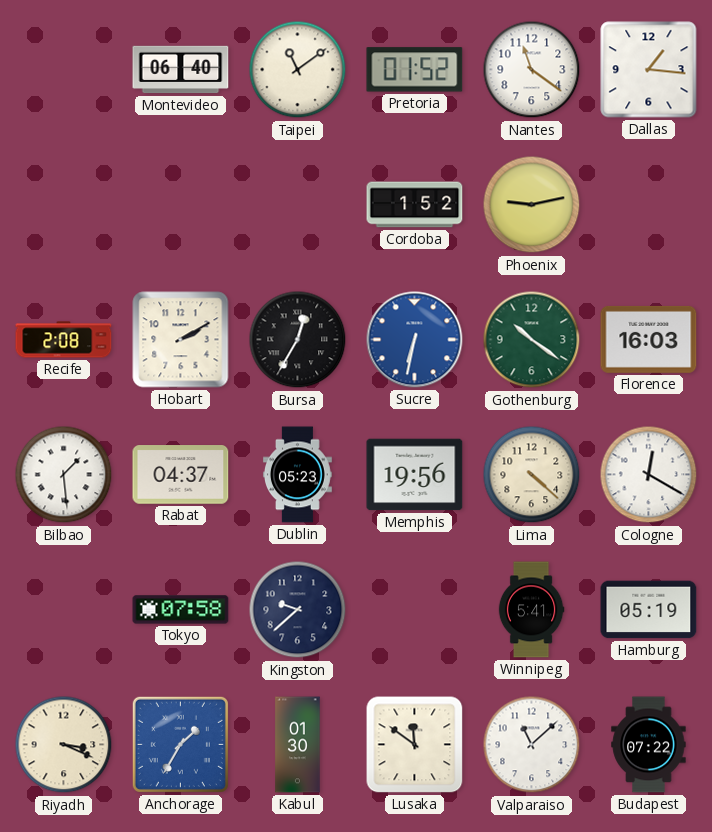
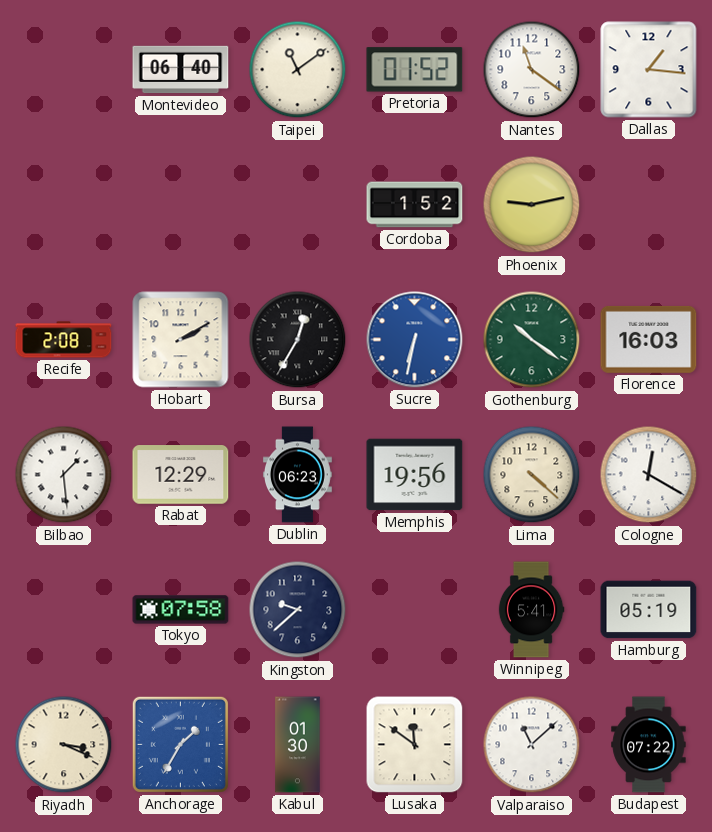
Rabat: 04:37 -> 12:29
Dublin: 05:23 -> 06:23
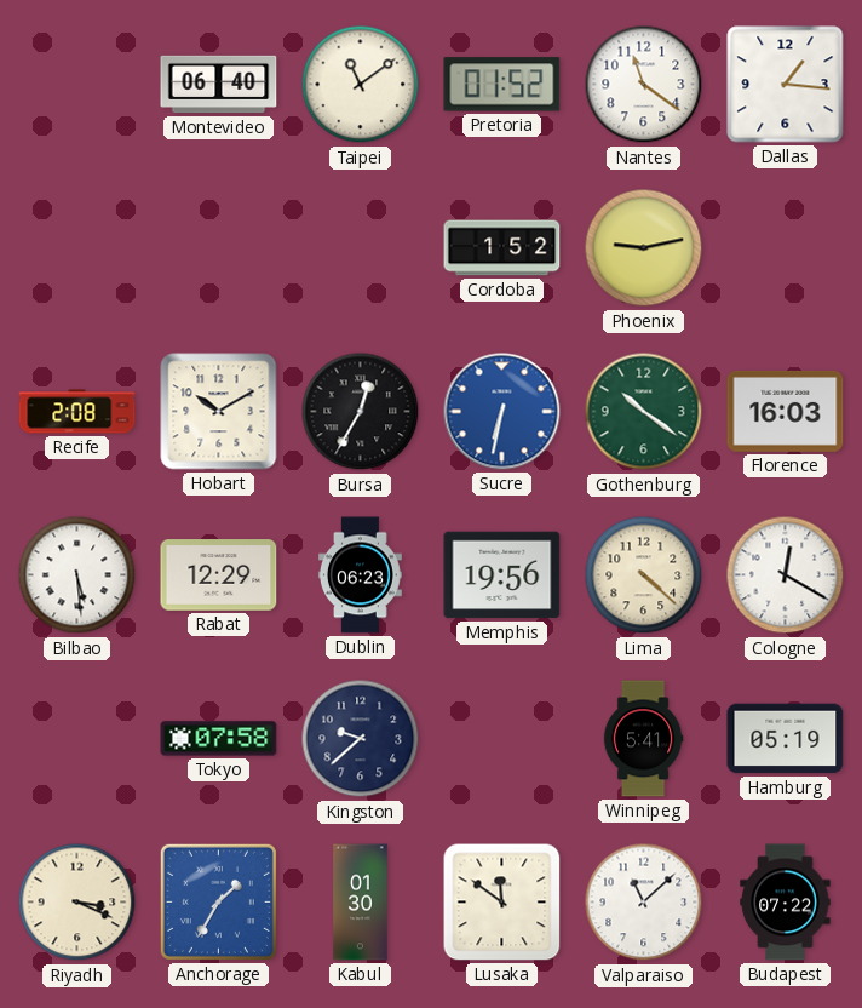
Hobart: 2:10 -> 10:10
Bilbao: 1:29 -> 5:29
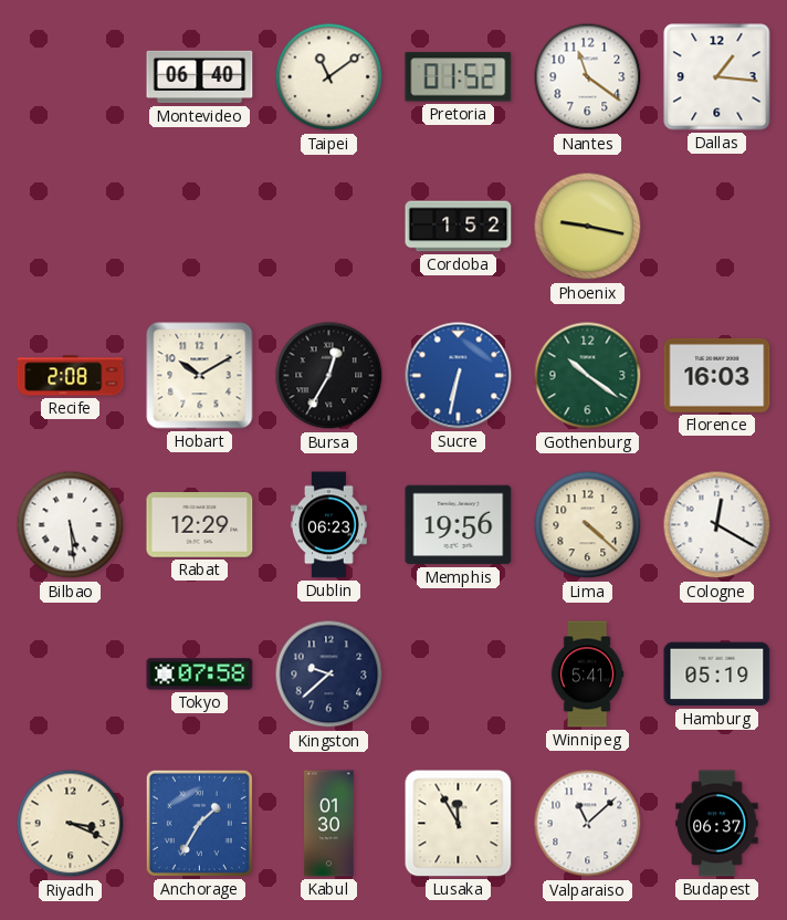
Phoenix: 9:13 -> 9:17
Lusaka: 11:51 -> 11:55
Budapest: 07:22 -> 06:37
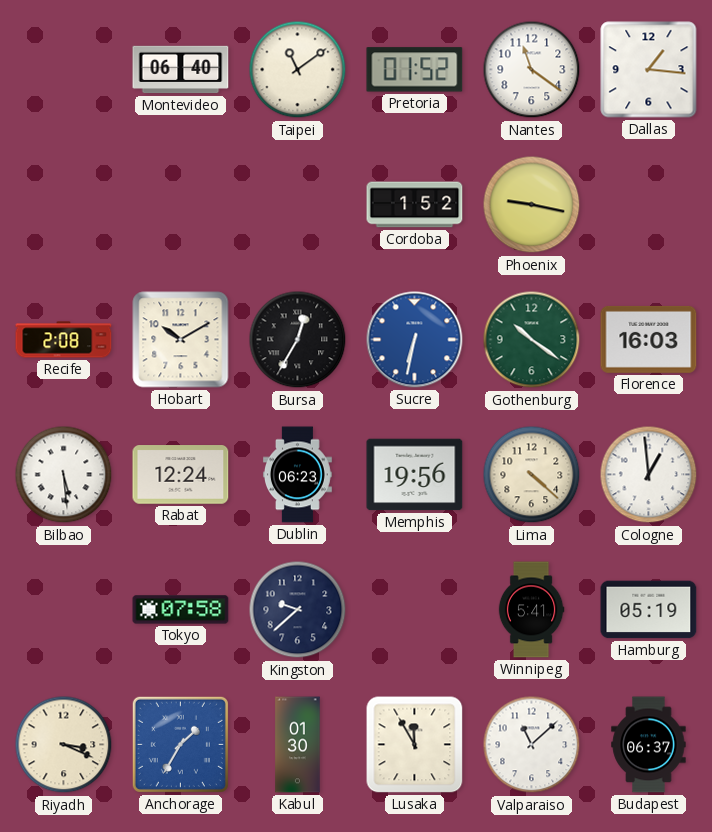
Rabat: 12:29 -> 12:24
Cologne: 12:20 -> 12:59
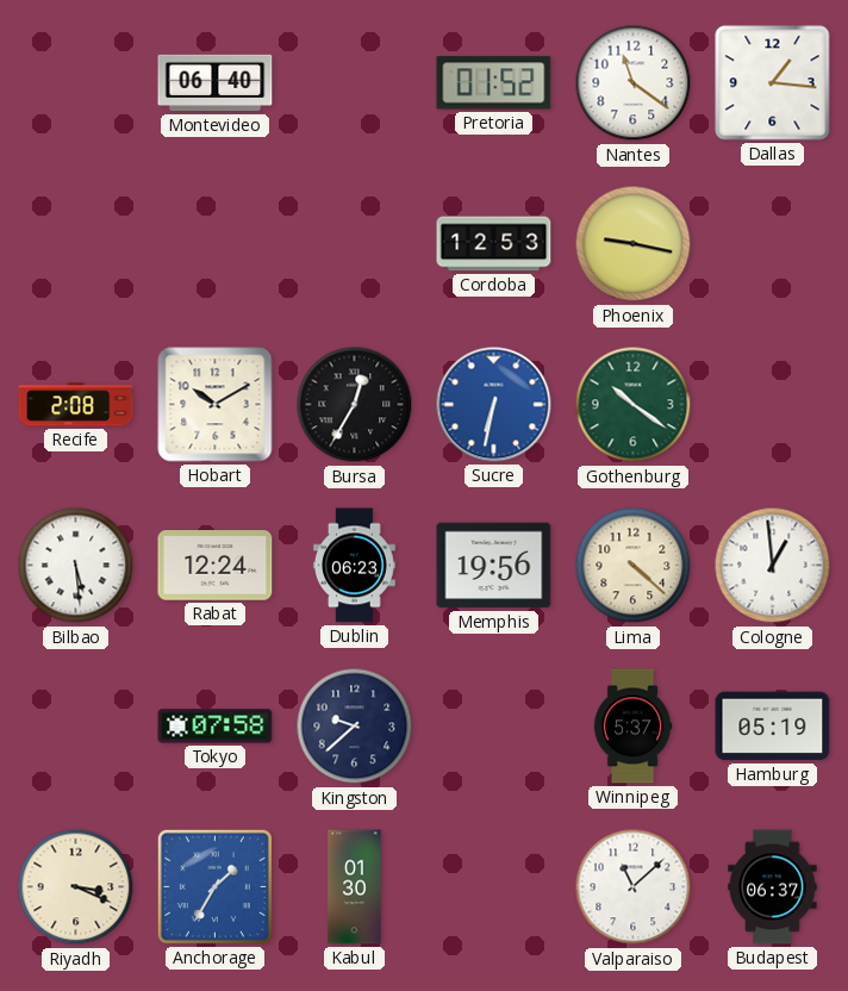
Taipei: 11:09 -> none
Cordoba: 1:52 -> 12:53
Florence: 16:03 -> none
Winnipeg: 5:41 -> 5:37
Lusaka: 11:55 -> none
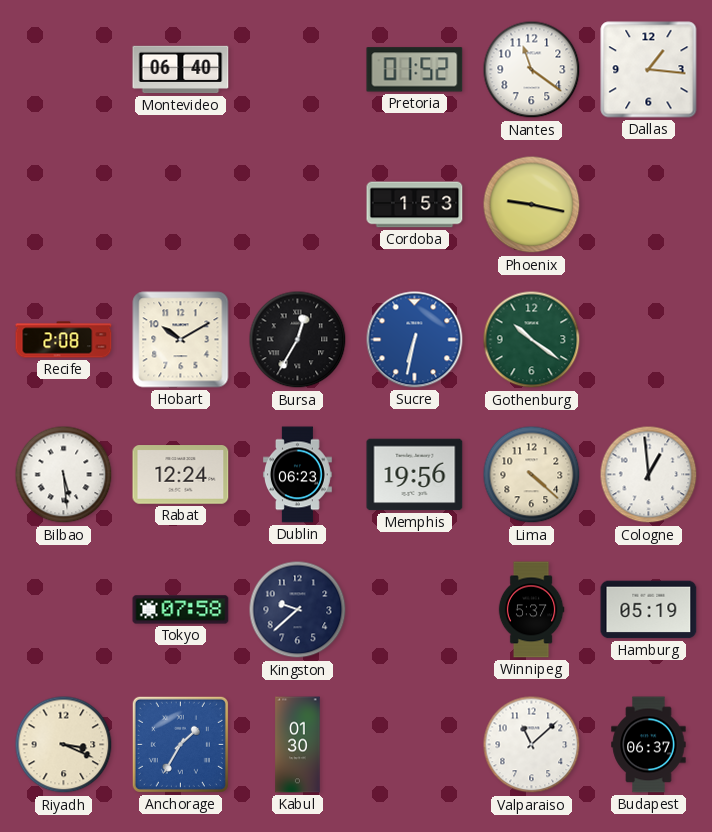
Cordoba: 12:53 -> 1:53
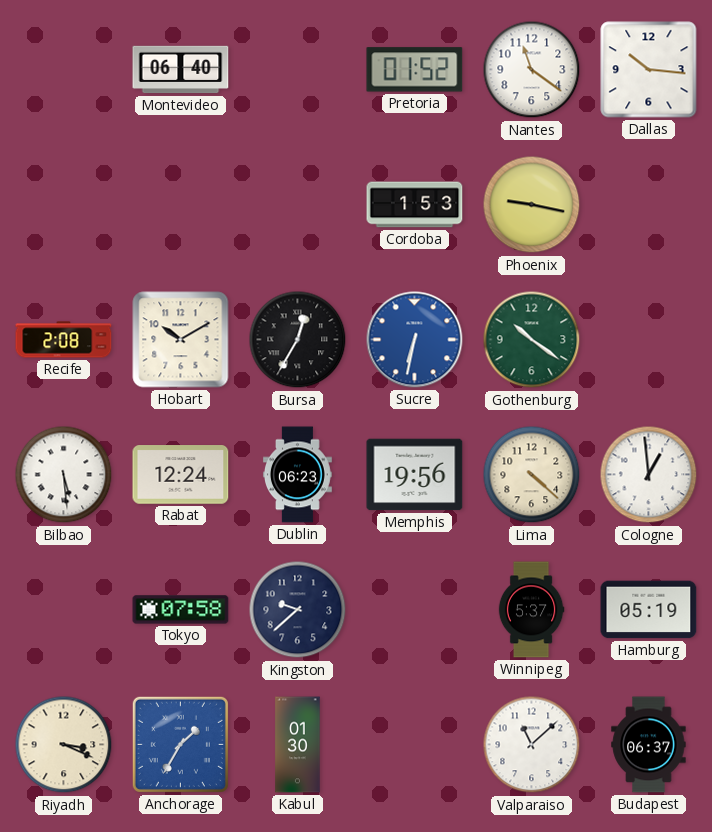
Dallas: 1:16 -> 10:16
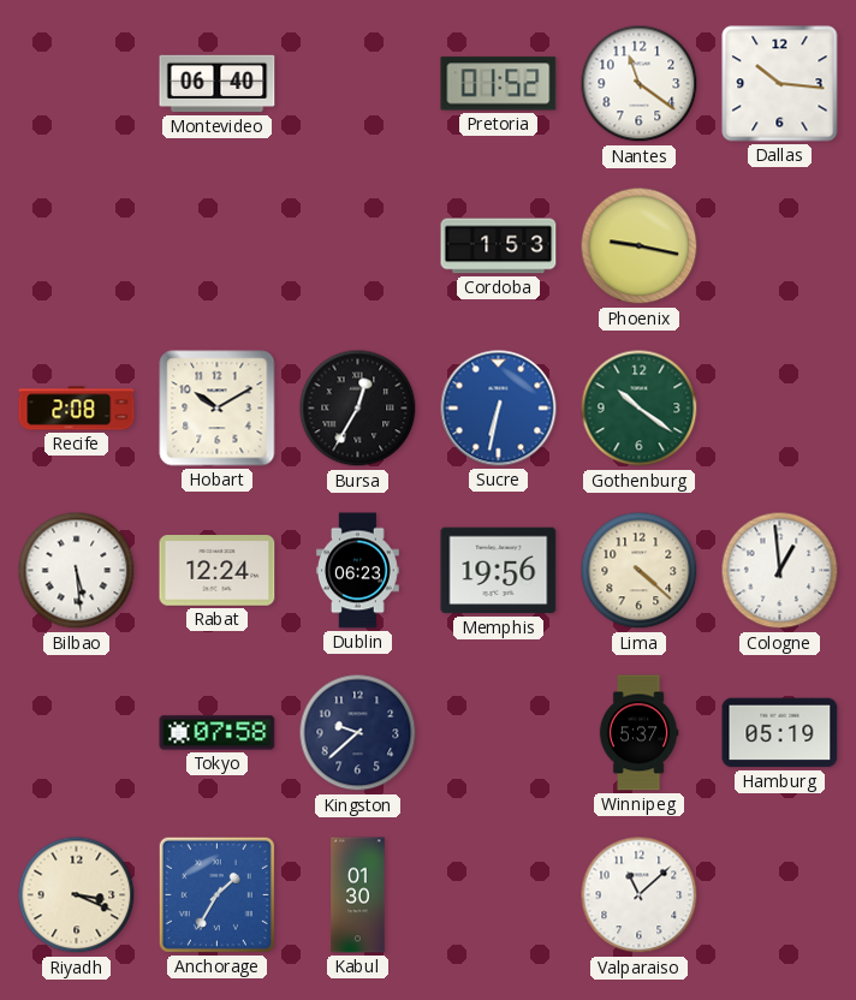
Budapest: 06:37 -> none
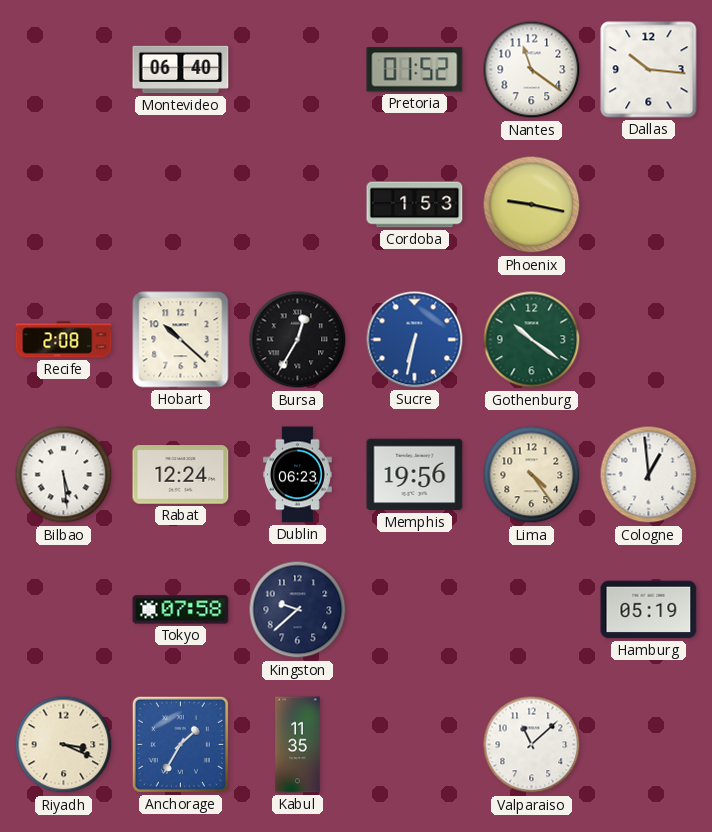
Hobart: 10:10 -> 10:22
Lima: 4:22 -> 4:24
Winnipeg: 5:37 -> none
Kabul: 01:30 -> 11:35
